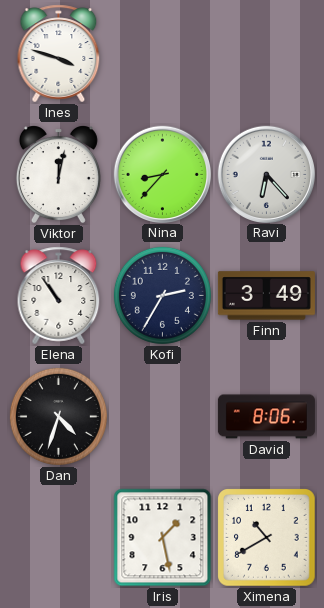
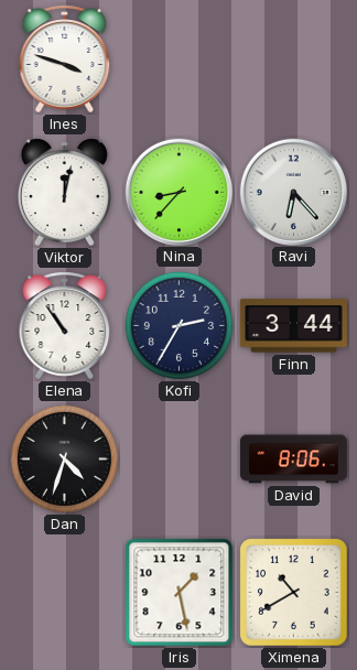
Finn: 3:49 -> 3:44
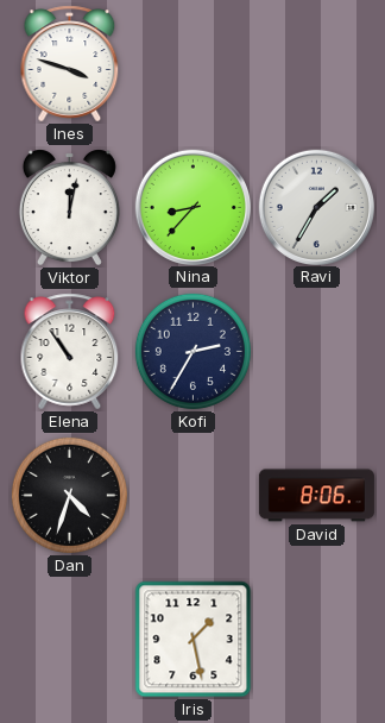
Ravi: 6:23 -> 1:35
Finn: 3:44 -> none
Ximena: 10:40 -> none
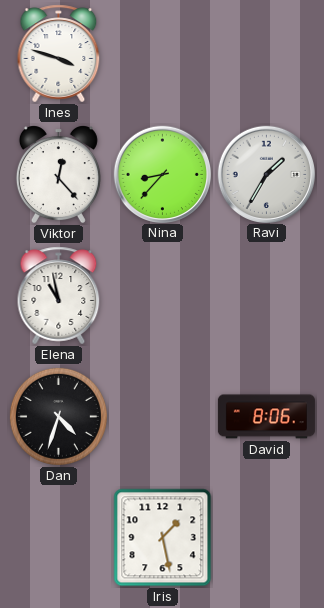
Viktor: 12:02 -> 12:23
Elena: 10:54 -> 10:58
Kofi: 2:35 -> none
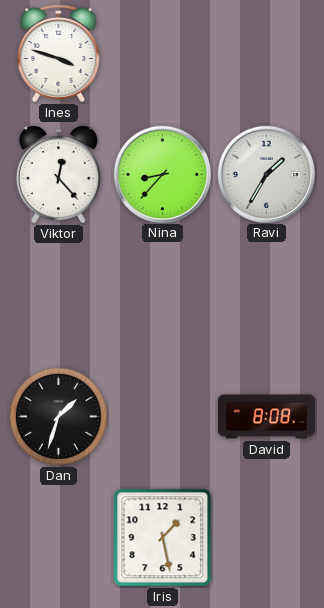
Elena: 10:58 -> none
Dan: 4:33 -> 1:33
David: 8:06 -> 8:08
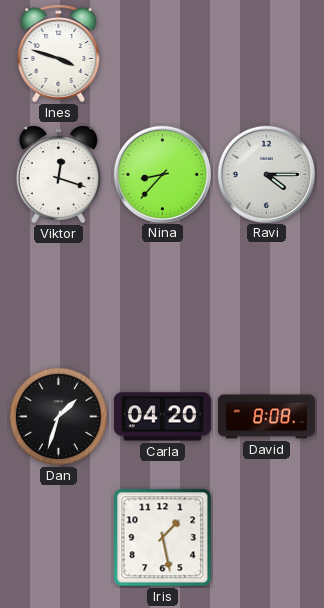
Viktor: 12:23 -> 12:18
Ravi: 1:35 -> 4:15
Carla: none -> 04:20
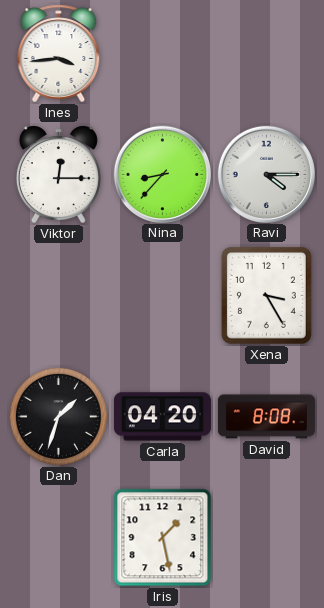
Ines: 3:48 -> 3:44
Viktor: 12:18 -> 12:15
Xena: none -> 3:25
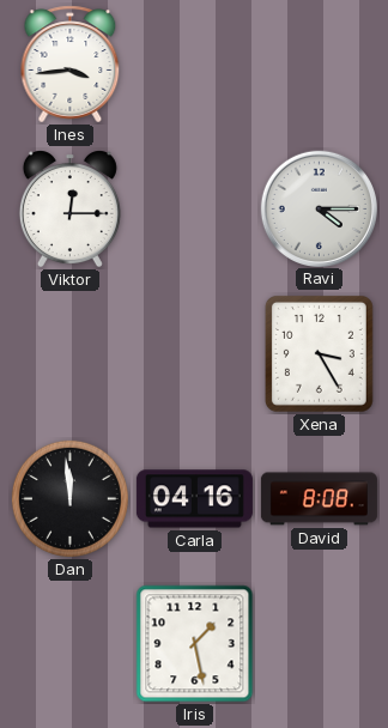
Nina: 8:37 -> none
Dan: 1:33 -> 11:59
Carla: 04:20 -> 04:16
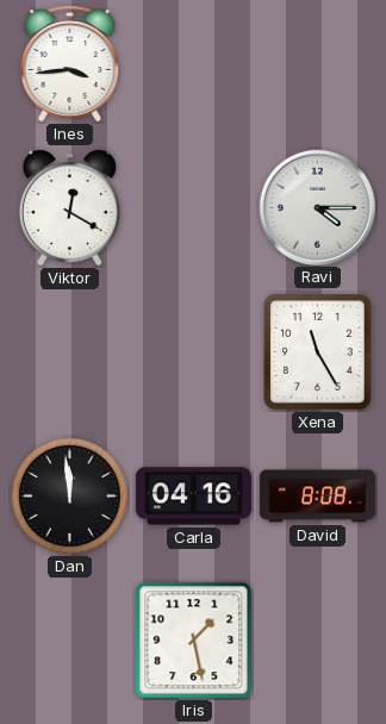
Viktor: 12:15 -> 12:20
Xena: 3:25 -> 11:25
